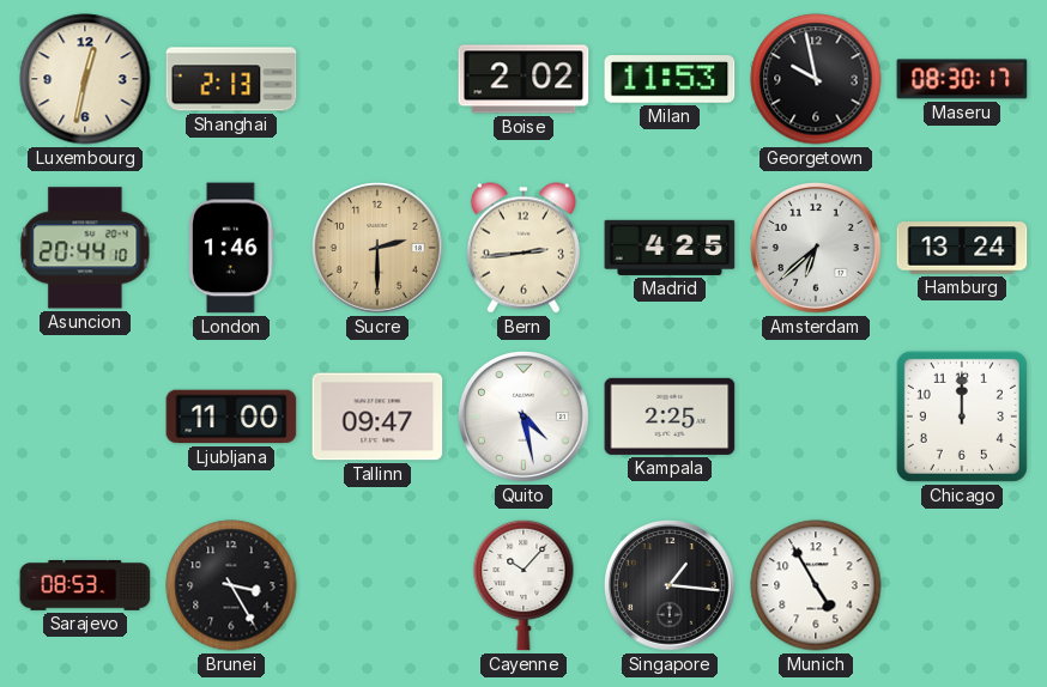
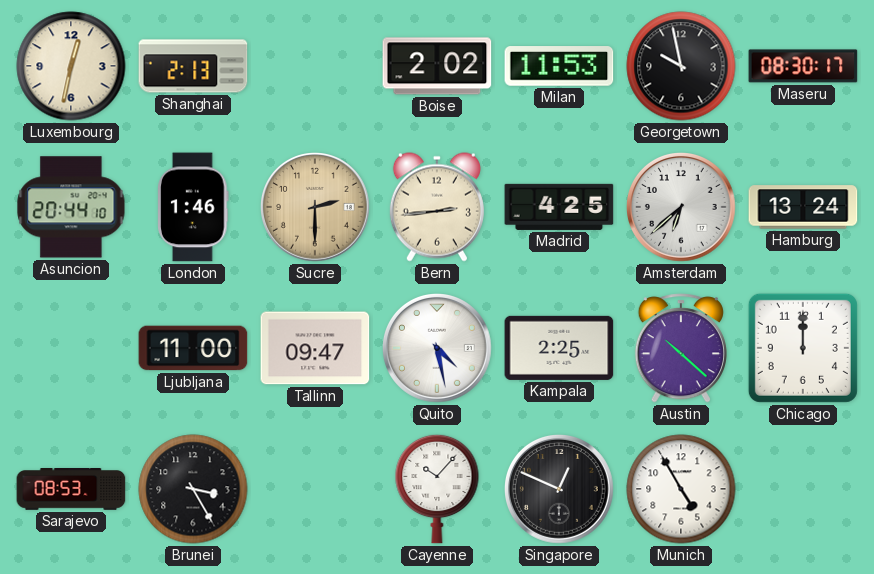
Austin: none -> 10:22
Singapore: 1:16 -> 12:49
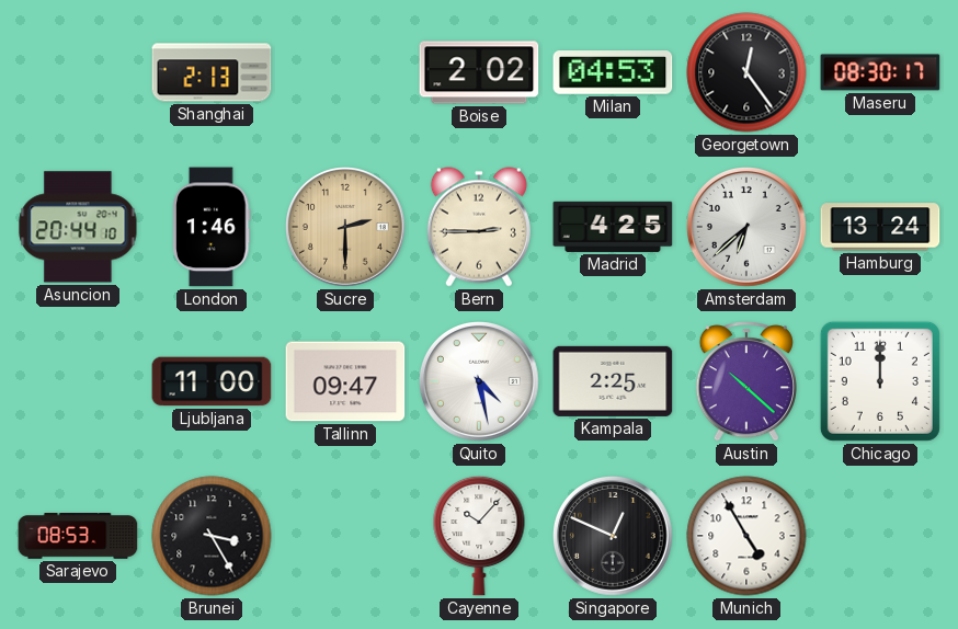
Luxembourg: 12:32 -> none
Milan: 11:53 -> 04:53
Georgetown: 9:58 -> 12:24
Bern: 2:44 -> 2:45
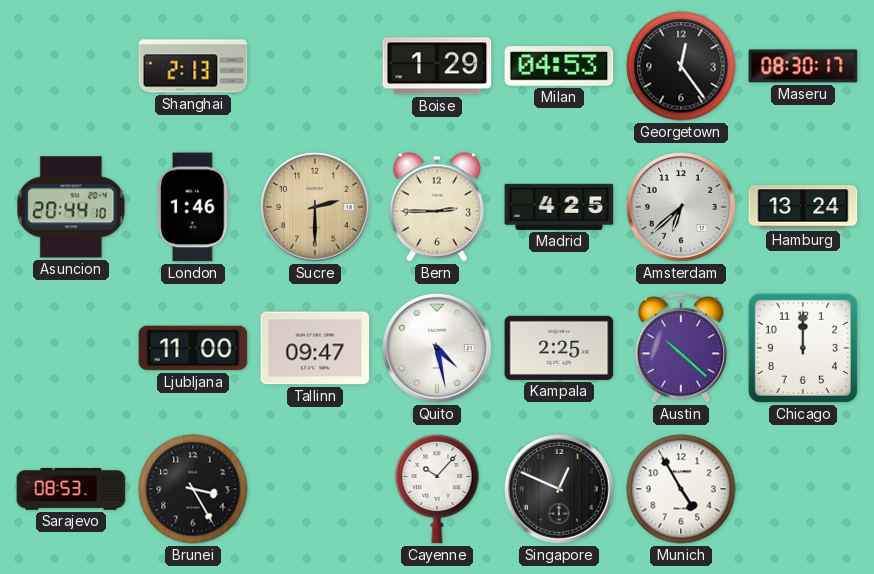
Boise: 2:02 -> 1:29
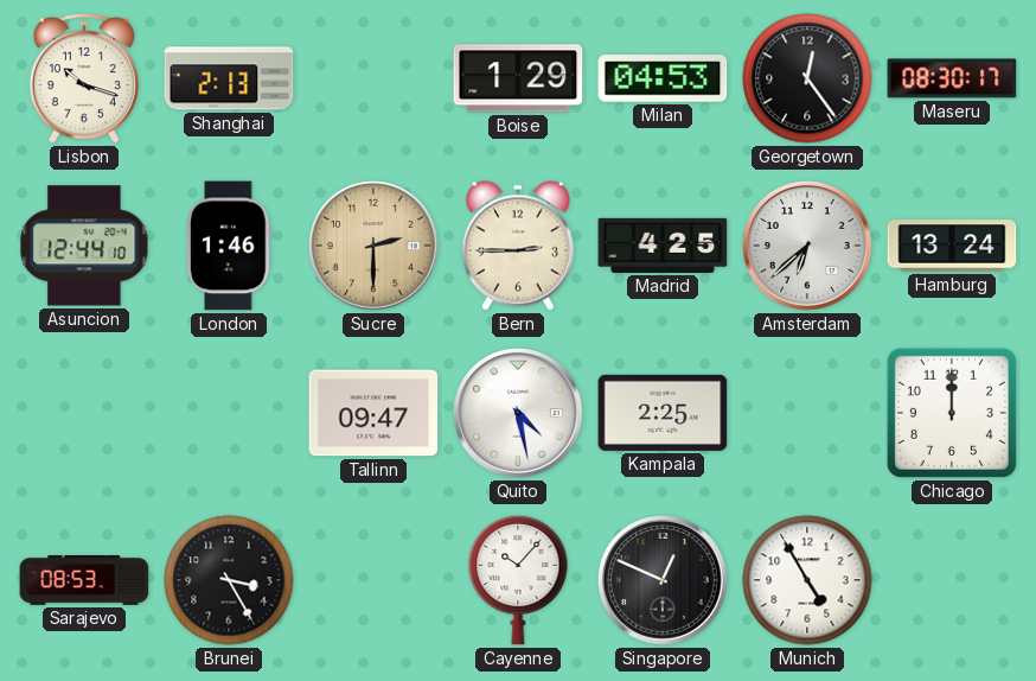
Lisbon: none -> 10:18
Asuncion: 20:44 -> 12:44
Ljubljana: 11:00 -> none
Austin: 10:22 -> none
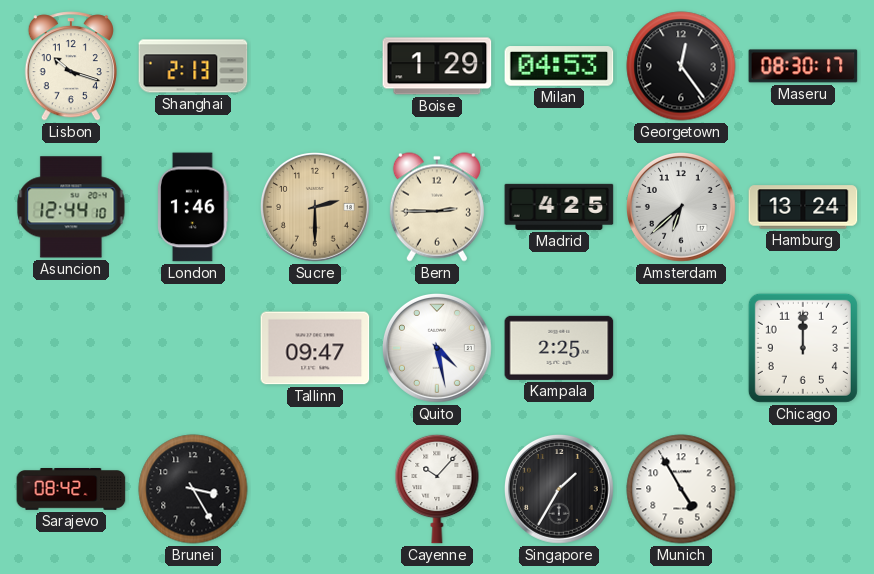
Sarajevo: 08:53 -> 08:42
Singapore: 12:49 -> 1:35
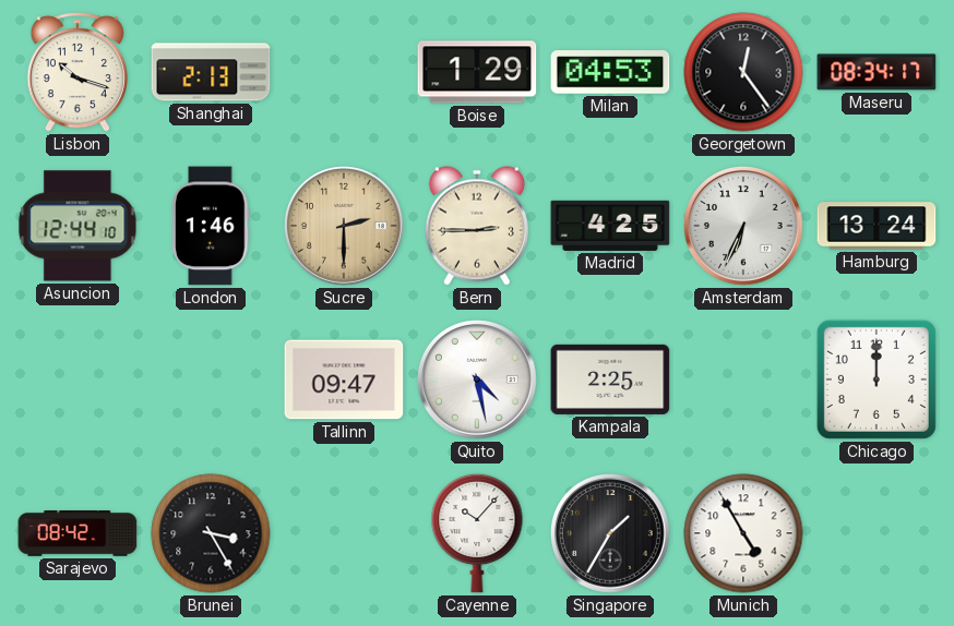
Maseru: 08:30 -> 08:34
Amsterdam: 6:38 -> 6:34
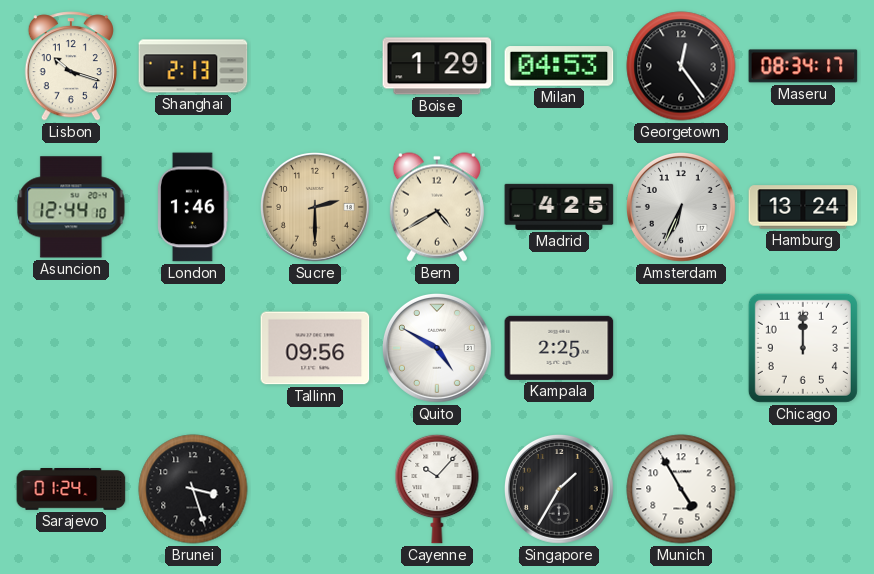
Bern: 2:45 -> 4:40
Tallinn: 09:47 -> 09:56
Quito: 4:28 -> 4:50
Sarajevo: 08:42 -> 01:24
Brunei: 3:25 -> 3:27
